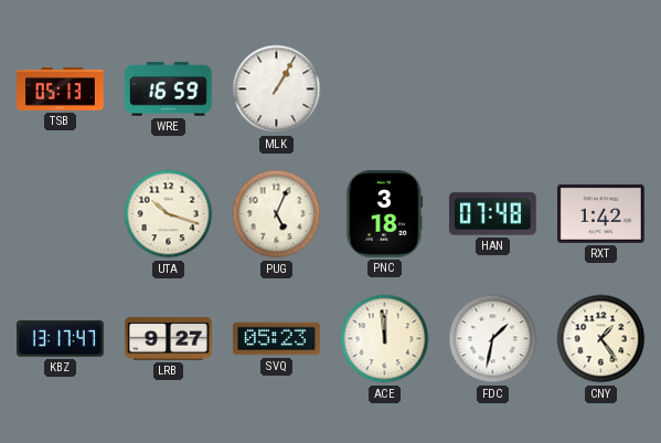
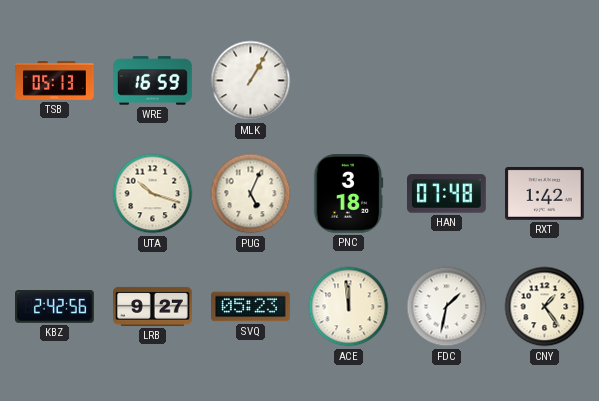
KBZ: 13:17 -> 2:42
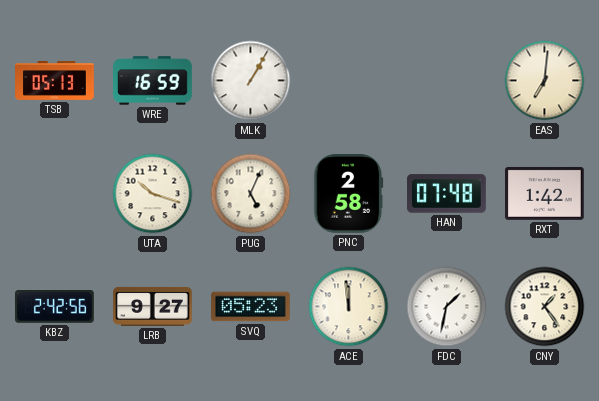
EAS: none -> 7:01
PNC: 3:18 -> 2:58
